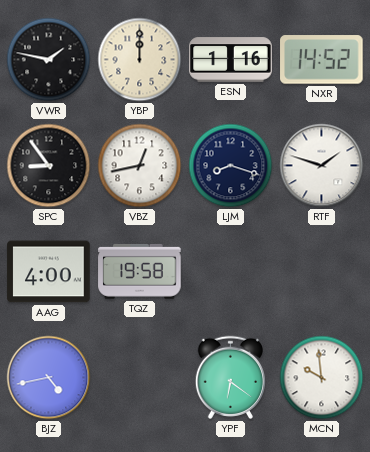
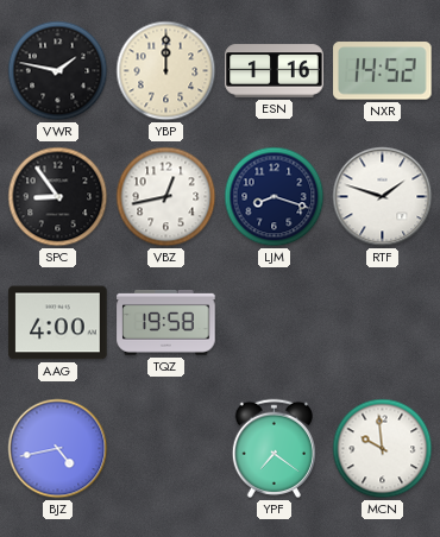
YPF: 6:21 -> 7:21
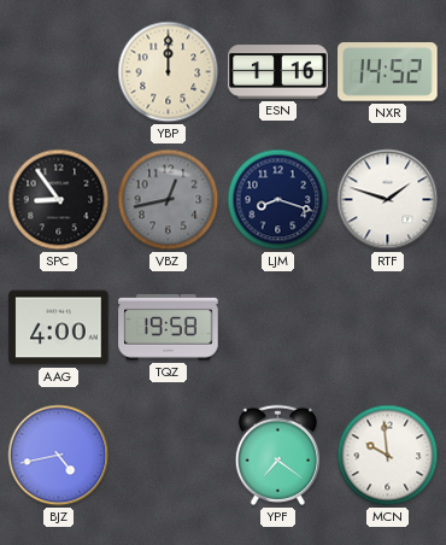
VWR: 1:47 -> none
VBZ dial: white -> grey
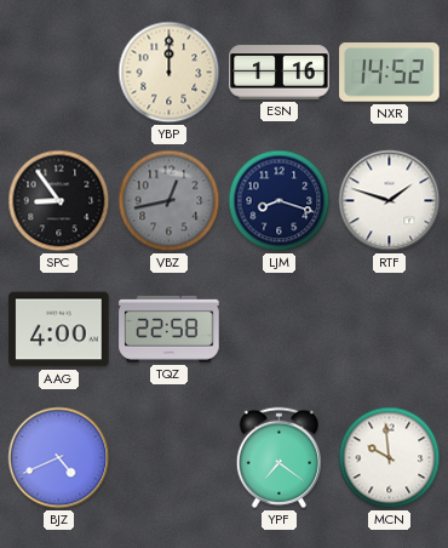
TQZ: 19:58 -> 22:58
BJZ: 4:43 -> 4:41
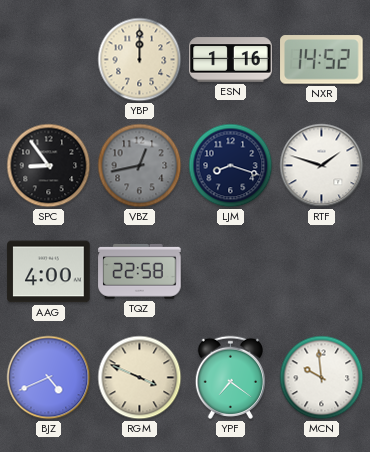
RGM: none -> 3:49
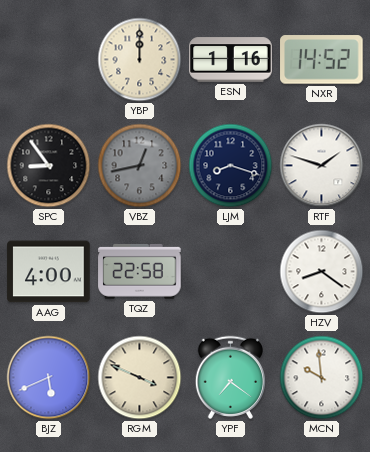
HZV: none -> 8:21
BJZ: 4:41 -> 5:41
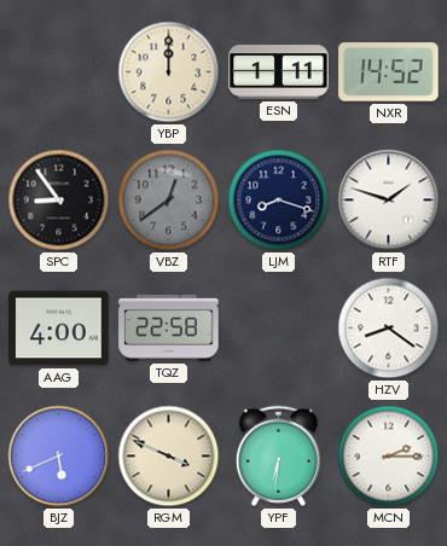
ESN: 1:16 -> 1:11
VBZ: 12:43 -> 12:39
YPF: 7:21 -> 6:31
MCN: 9:59 -> 2:15
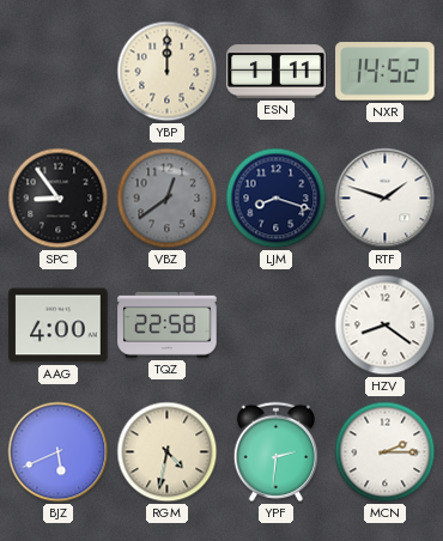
RGM: 3:49 -> 4:32
YPF: 6:31 -> 2:31
